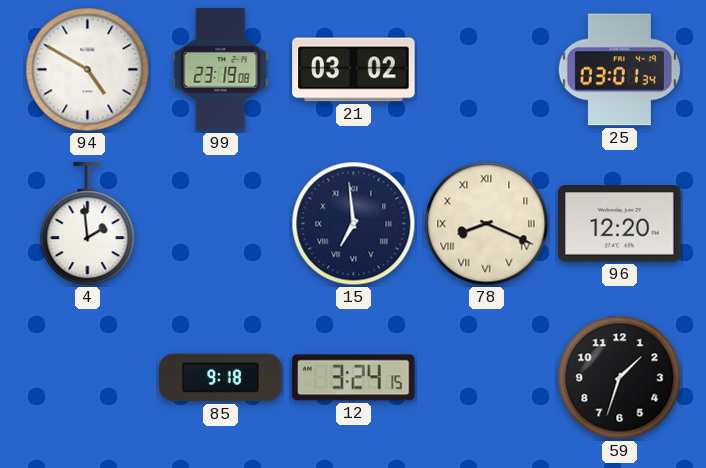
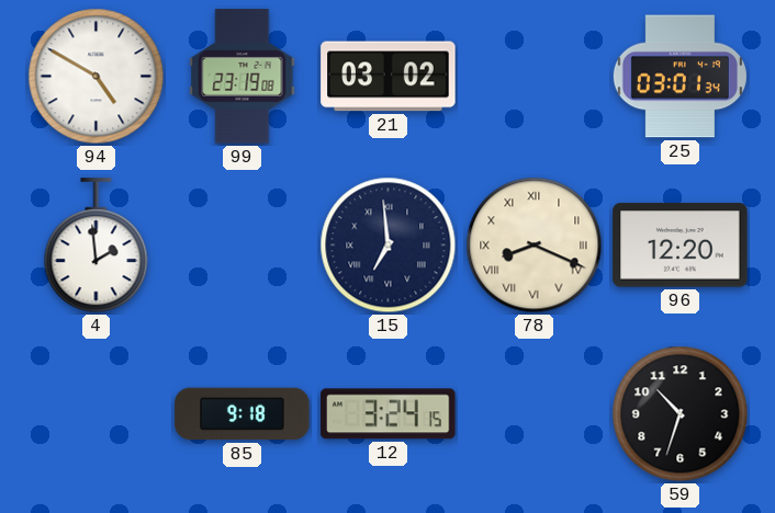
59: 1:33 -> 10:33
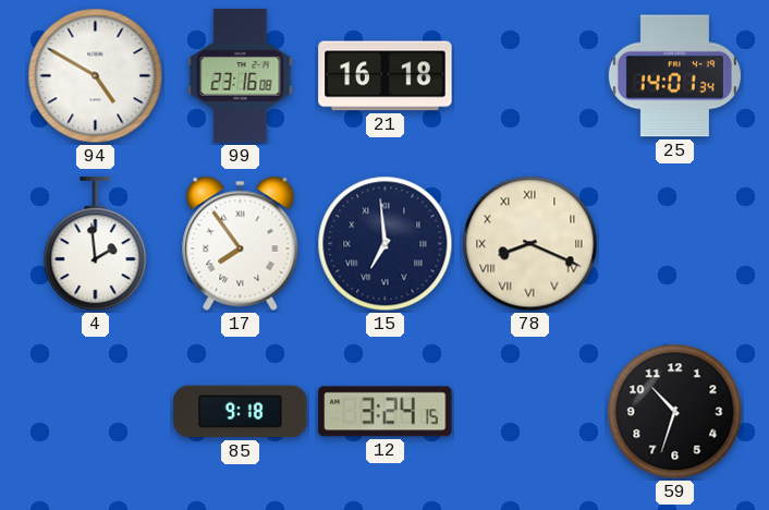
99: 23:19 -> 23:16
21: 03:02 -> 16:18
25: 03:01 -> 14:01
17: none -> 7:54
96: 12:20 -> none
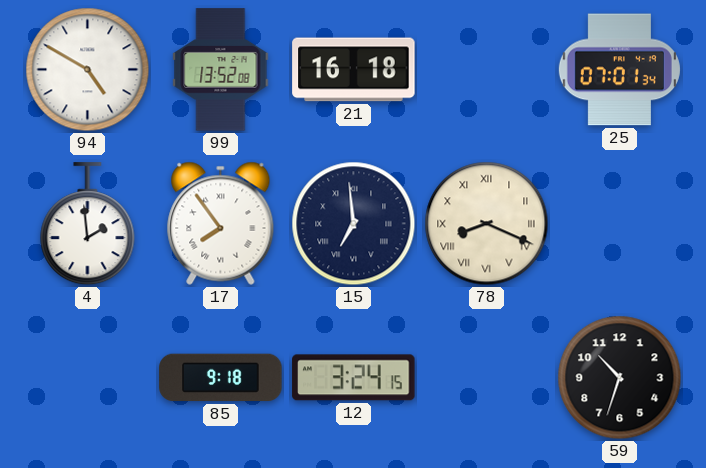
99: 23:16 -> 13:52
25: 14:01 -> 07:01
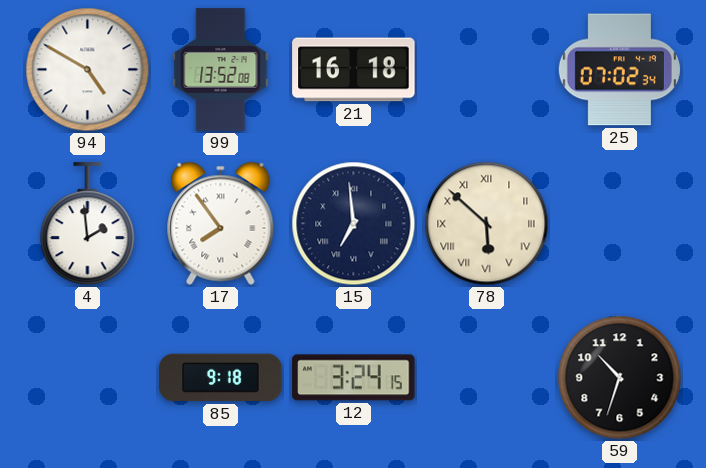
25: 07:01 -> 07:02
78: 8:19 -> 5:52
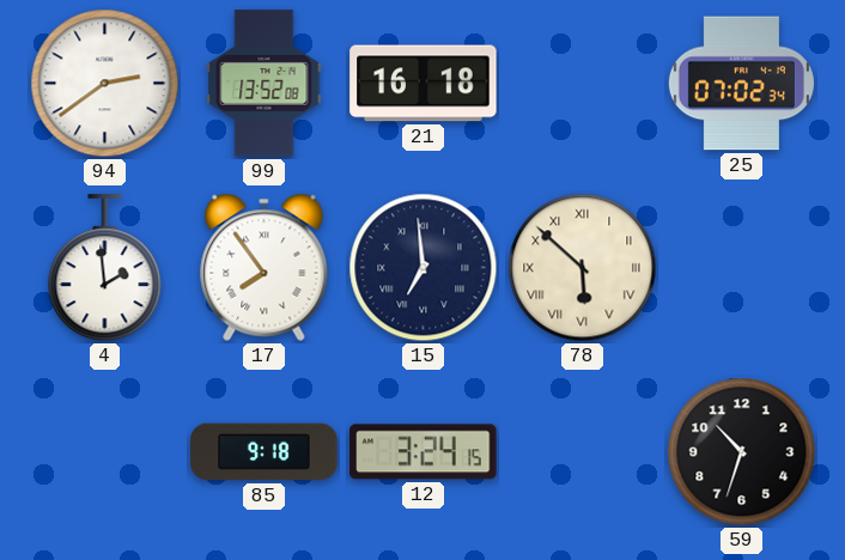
94: 4:50 -> 2:39
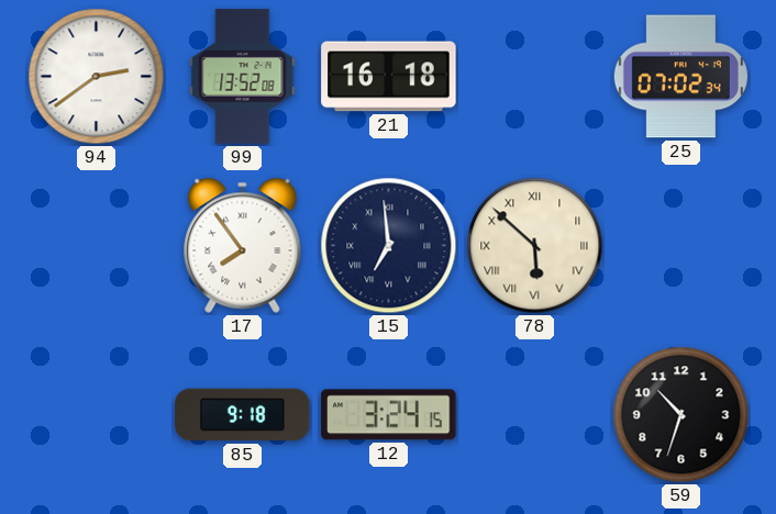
4: 1:59 -> none
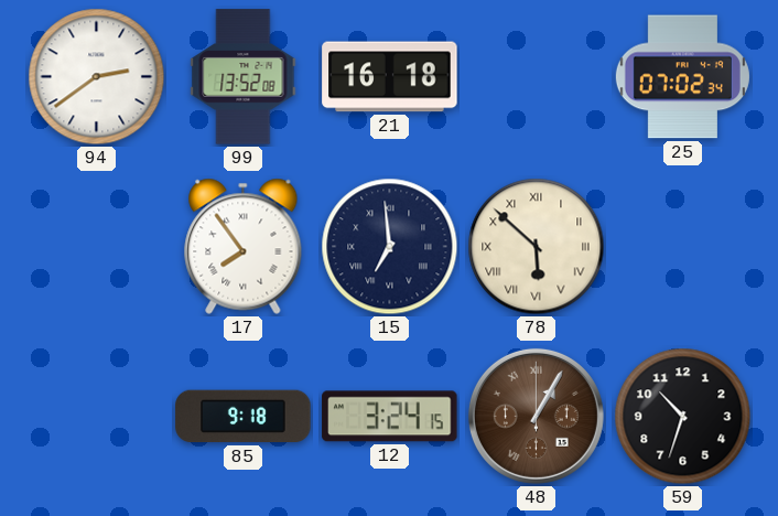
48: none -> 1:05
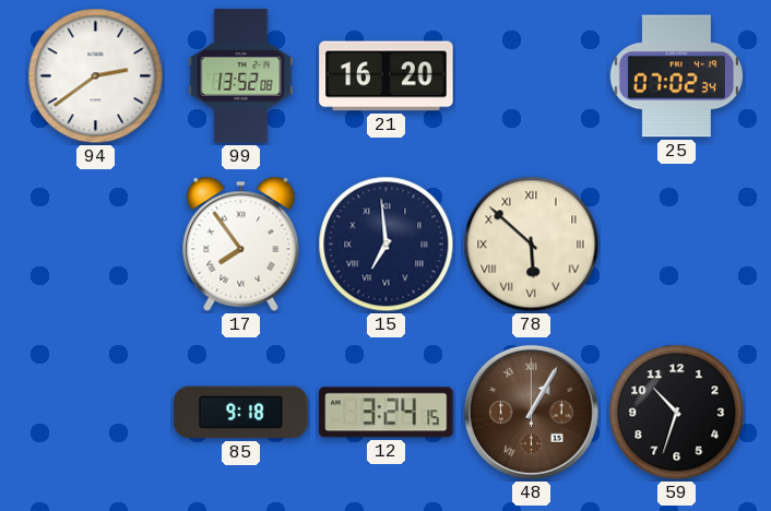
21: 16:18 -> 16:20
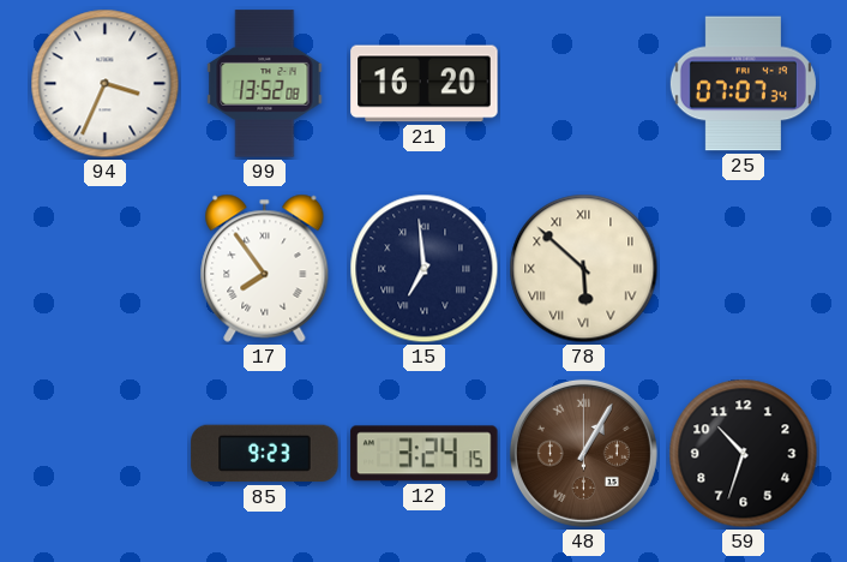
94: 2:39 -> 3:34
25: 07:02 -> 07:07
85: 9:18 -> 9:23
